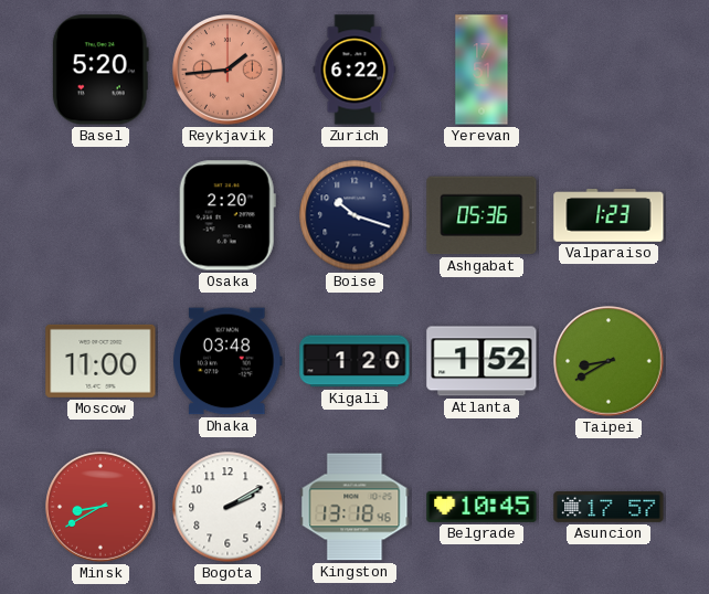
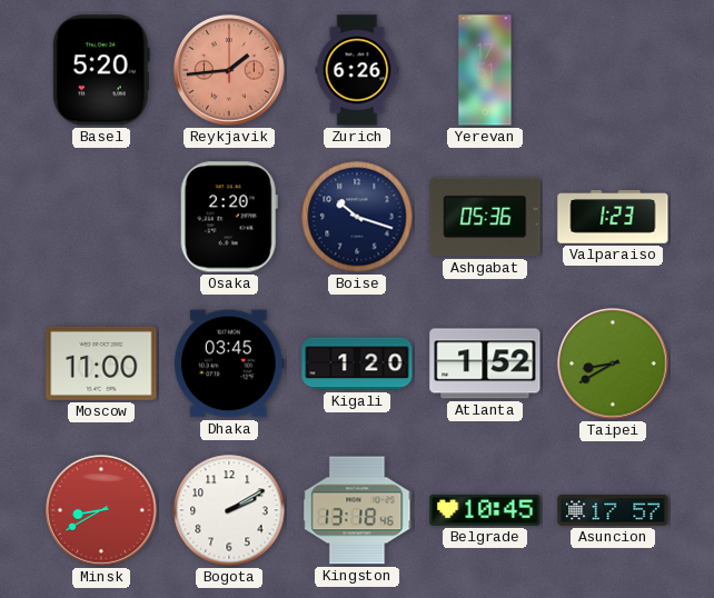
Zurich: 6:22 -> 6:26
Dhaka: 03:48 -> 03:45
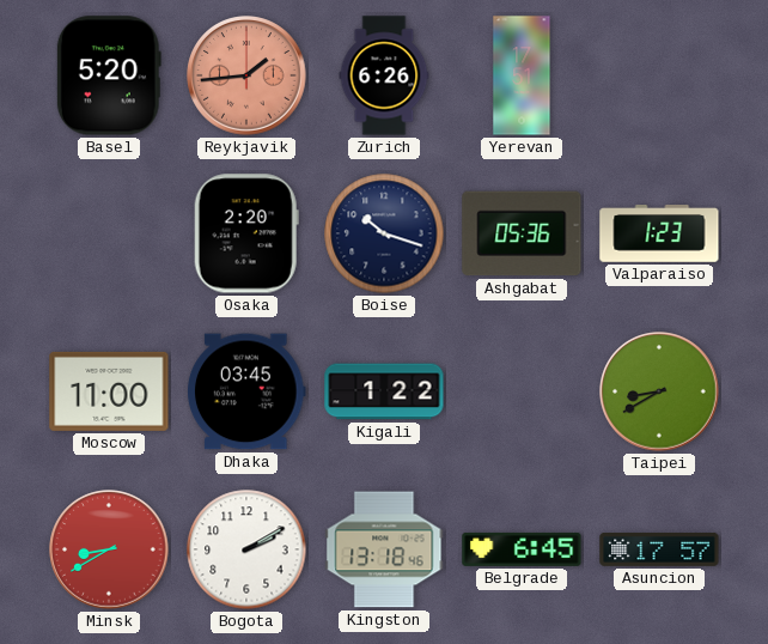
Kigali: 1:20 -> 1:22
Atlanta: 1:52 -> none
Belgrade: 10:45 -> 6:45
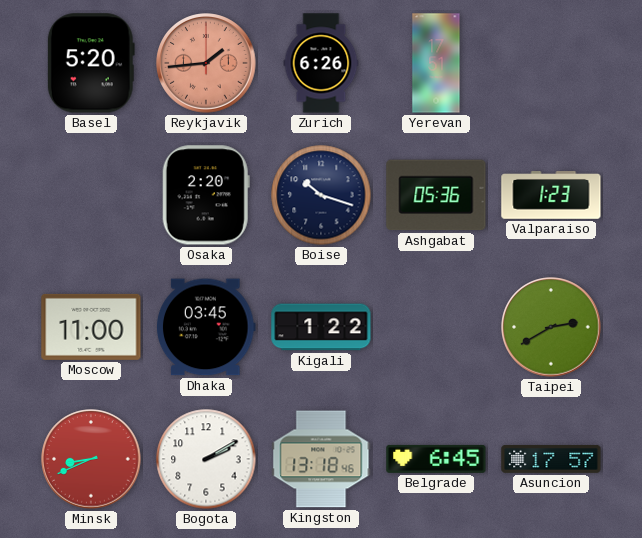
Taipei: 8:40 -> 2:40
Minsk: 8:40 -> 8:41
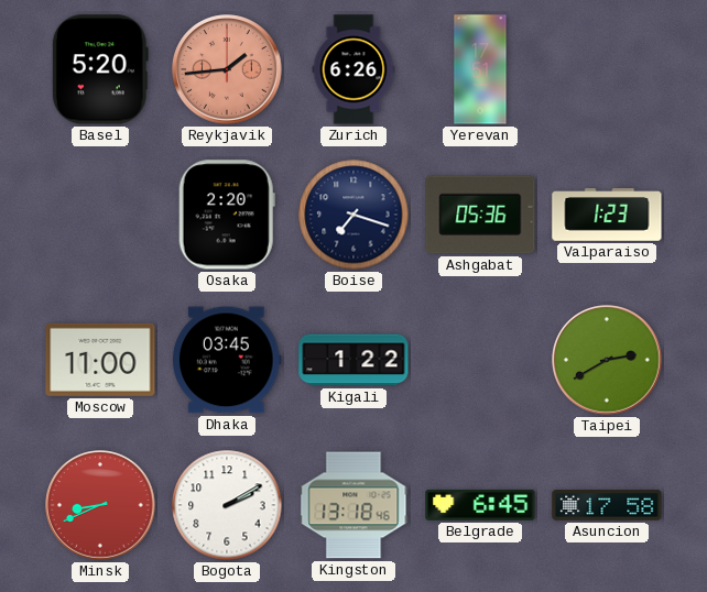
Boise: 10:18 -> 7:18
Asuncion: 17:57 -> 17:58
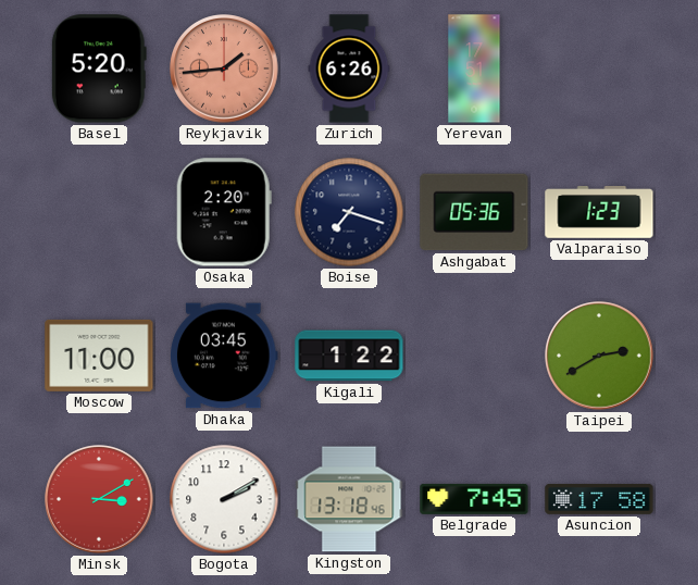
Minsk: 8:41 -> 3:10
Belgrade: 6:45 -> 7:45
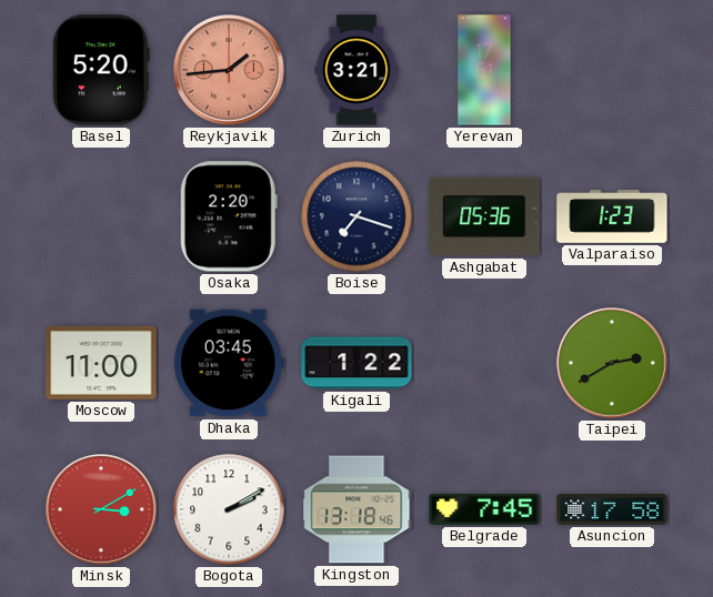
Zurich: 6:26 -> 3:21
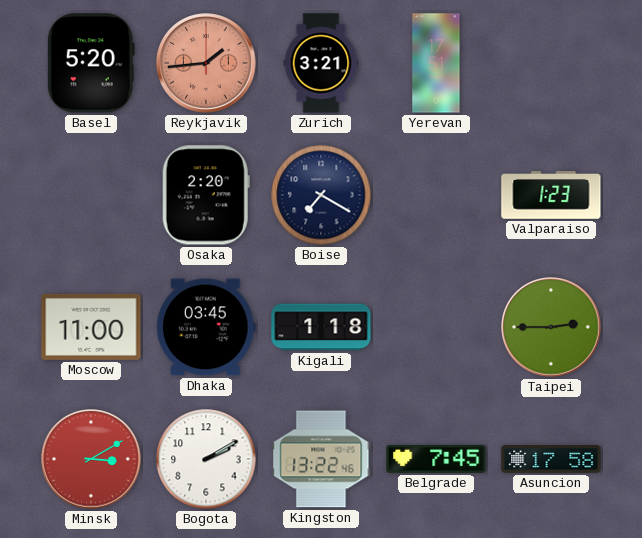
Boise: 7:18 -> 7:20
Ashgabat: 05:36 -> none
Kigali: 1:22 -> 1:18
Taipei: 2:40 -> 2:45
Kingston: 13:18 -> 13:22
